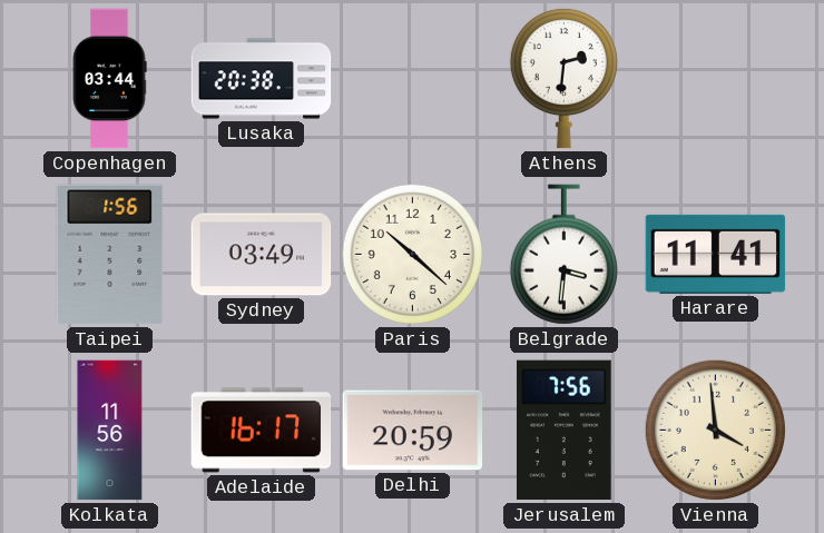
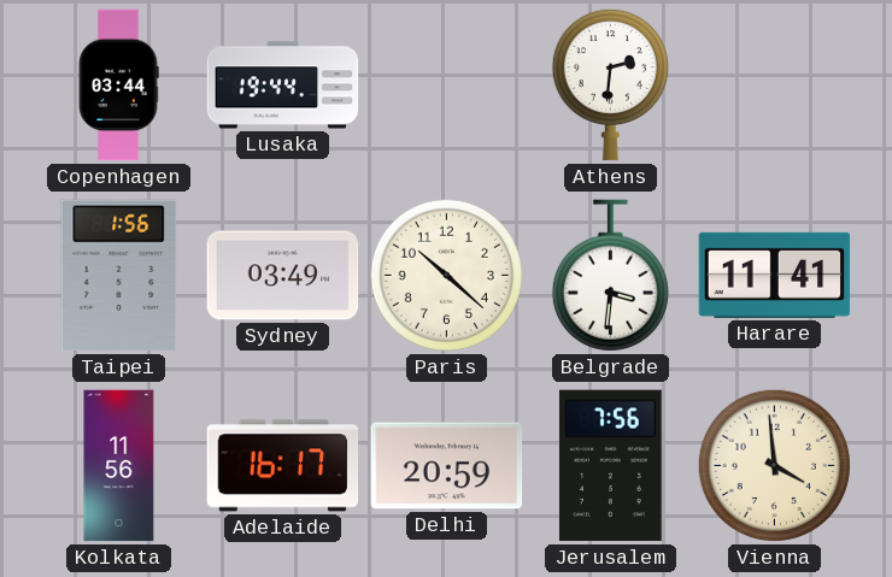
Lusaka: 20:38 -> 19:44
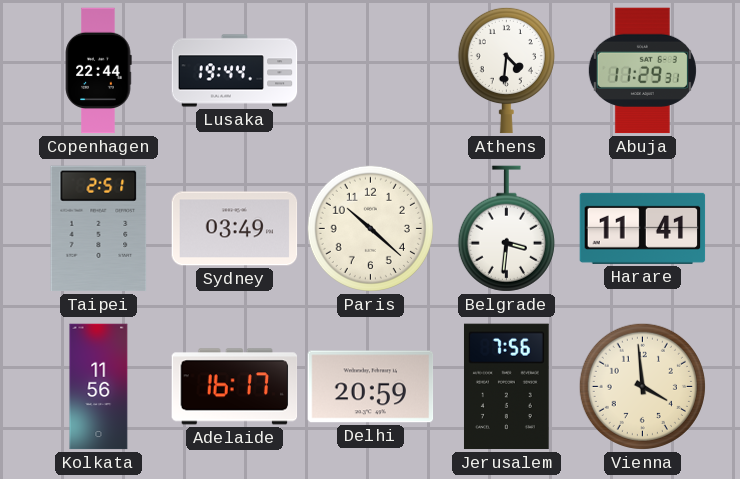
Copenhagen: 03:44 -> 22:44
Athens: 2:31 -> 4:31
Abuja: none -> 11:29
Taipei: 1:56 -> 2:51
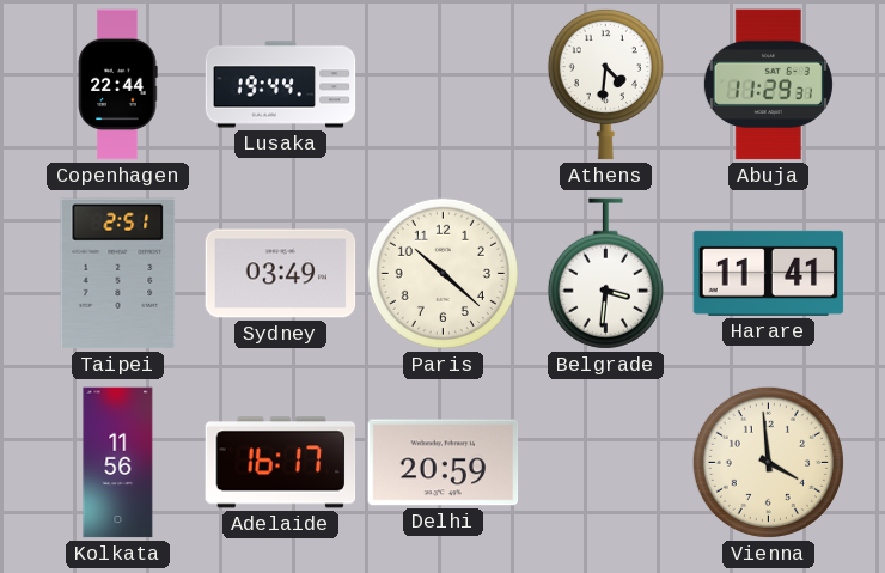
Jerusalem: 7:56 -> none
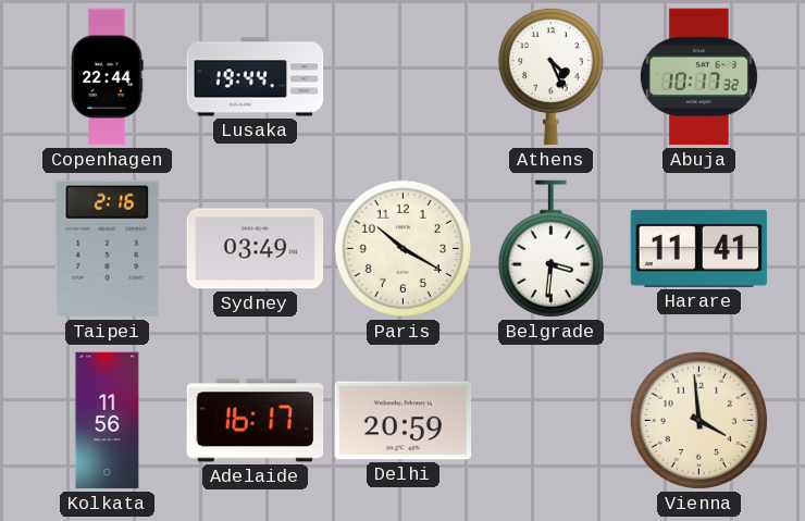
Athens: 4:31 -> 4:26
Abuja: 11:29 -> 10:17
Taipei: 2:51 -> 2:16
Paris: 10:22 -> 10:20
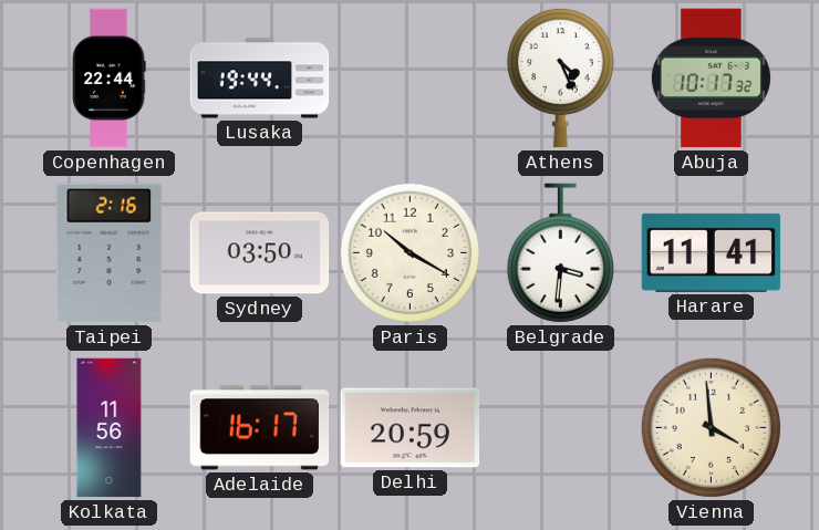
Sydney: 03:49 -> 03:50
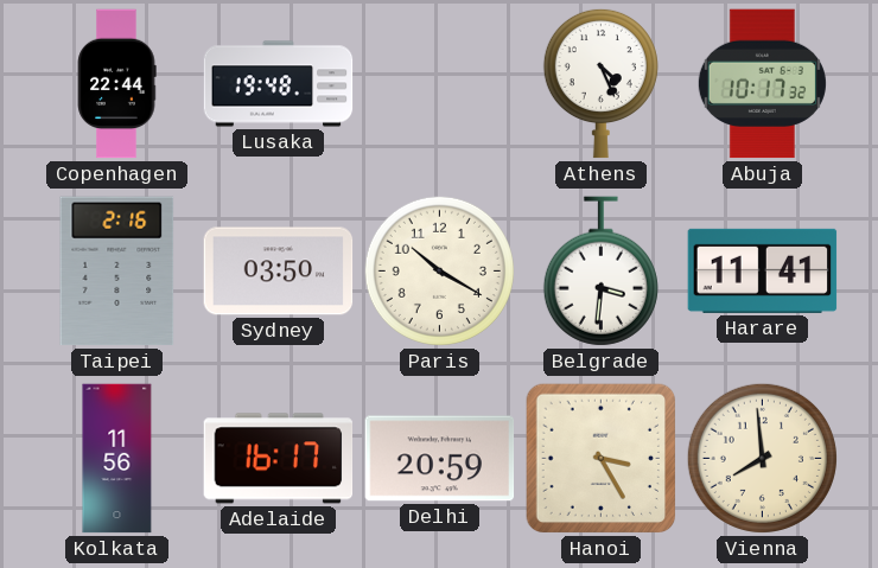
Lusaka: 19:44 -> 19:48
Hanoi: none -> 3:25
Vienna: 3:59 -> 7:59
